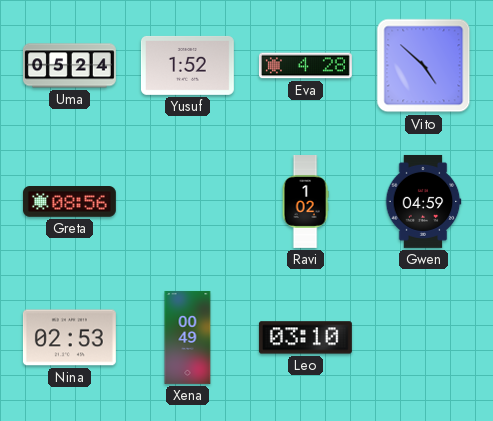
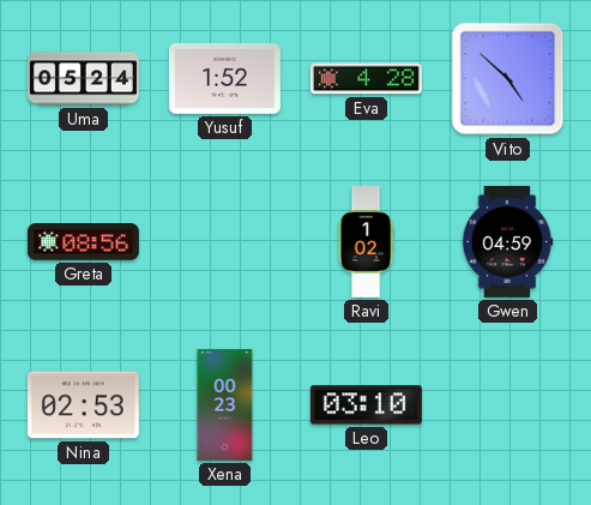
Xena: 00:49 -> 00:23
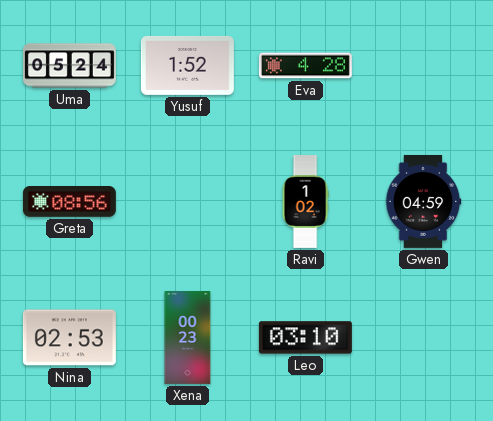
Vito: 4:52 -> none
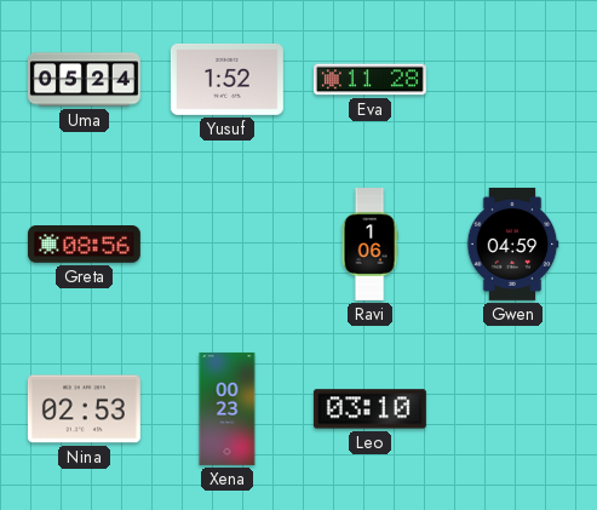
Eva: 4:28 -> 11:28
Ravi: 1:02 -> 1:06
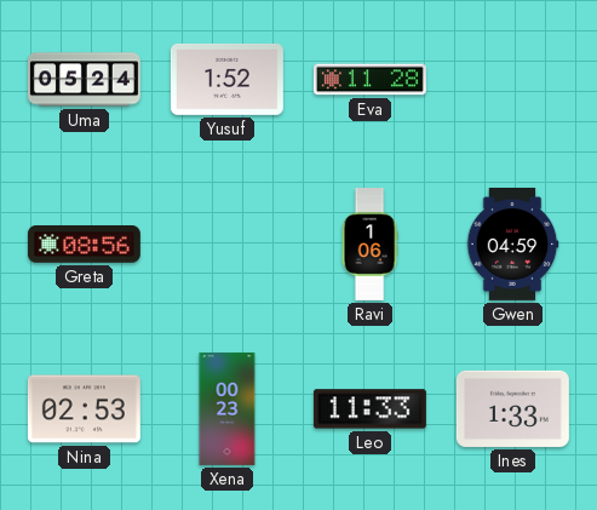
Leo: 03:10 -> 11:33
Ines: none -> 1:33
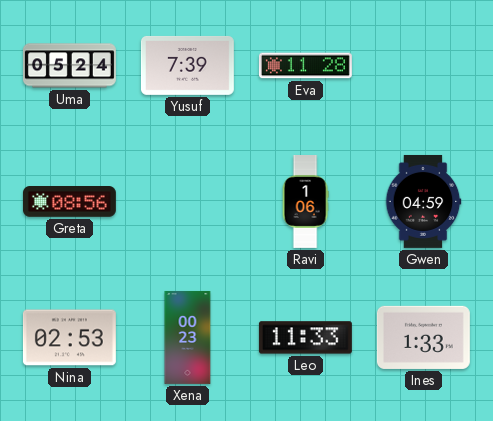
Yusuf: 1:52 -> 7:39
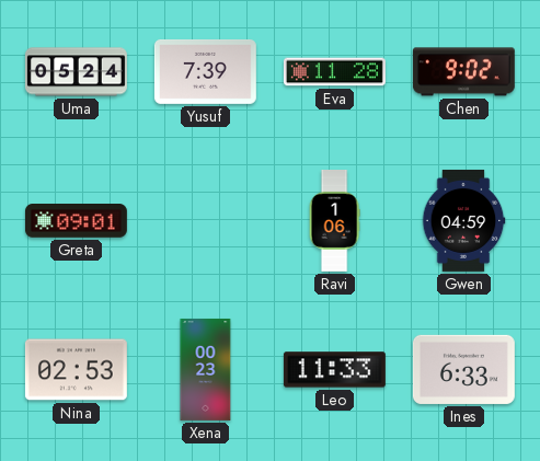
Chen: none -> 9:02
Greta: 08:56 -> 09:01
Ines: 1:33 -> 6:33
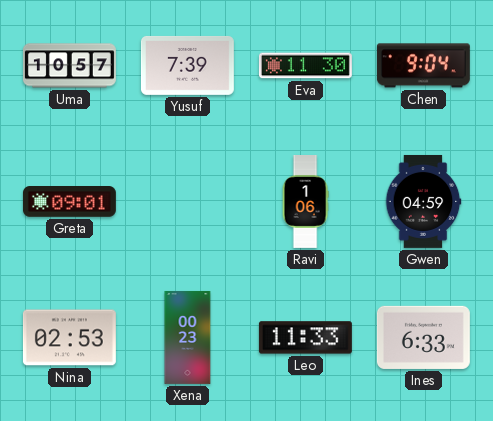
Uma: 05:24 -> 10:57
Eva: 11:28 -> 11:30
Chen: 9:02 -> 9:04
